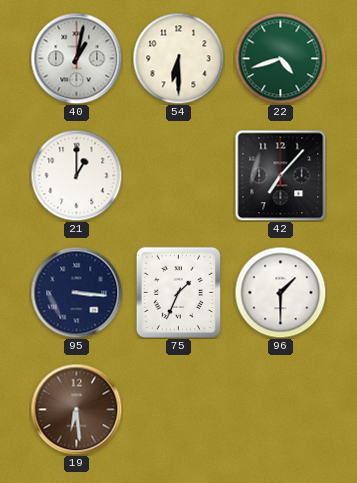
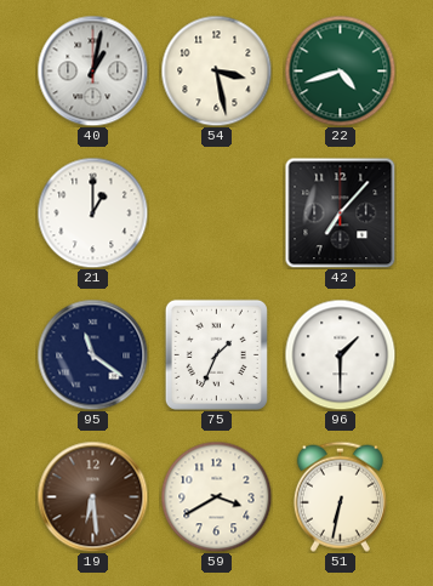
54: 6:30 -> 3:28
95: 3:16 -> 11:21
59: none -> 3:40
51: none -> 6:32
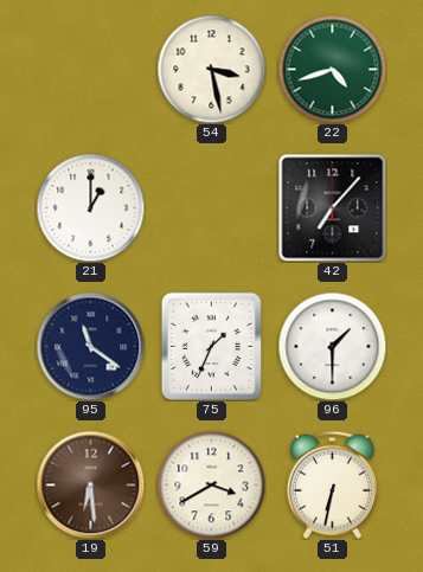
40: 1:02 -> none
